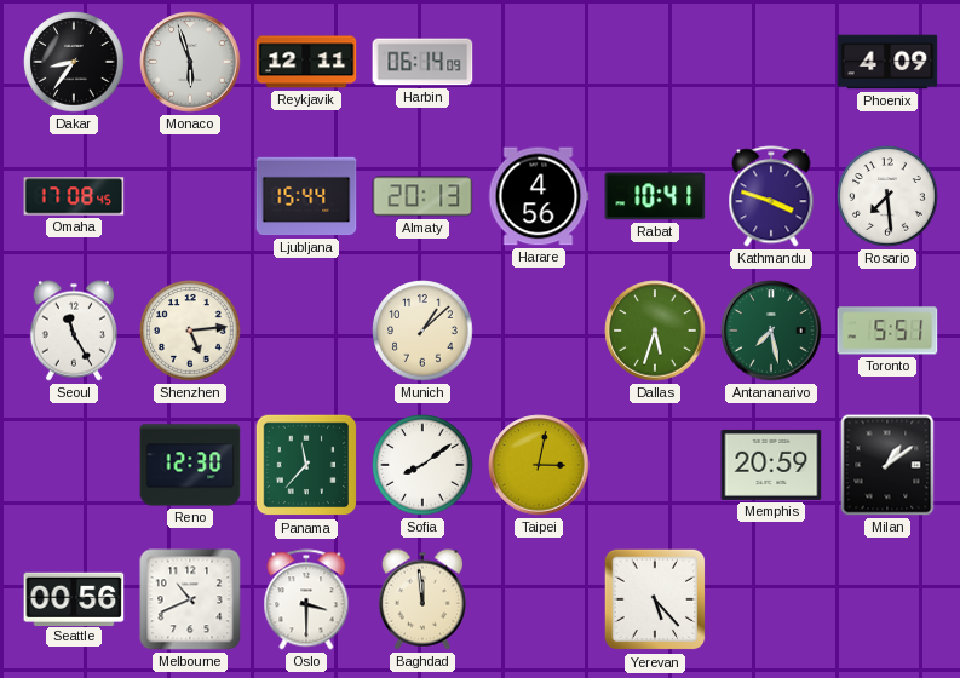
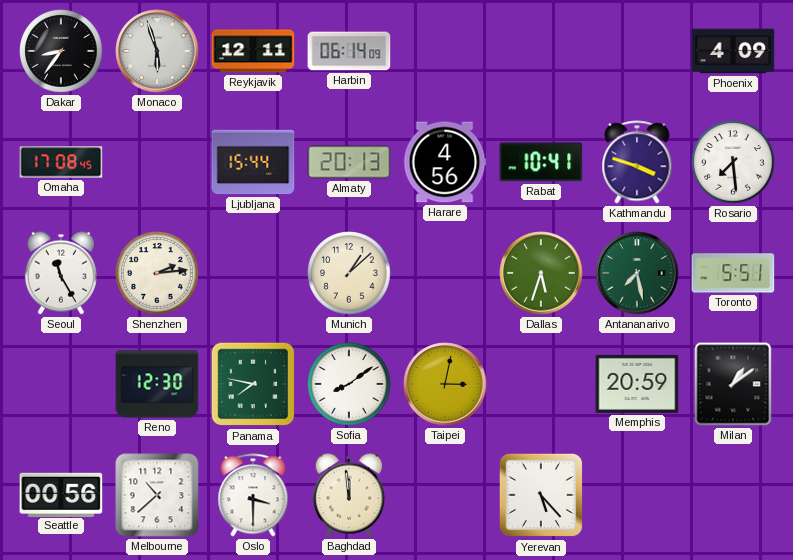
Shenzhen: 5:14 -> 2:14
Panama: 11:37 -> 7:47
Melbourne: 10:41 -> 10:38
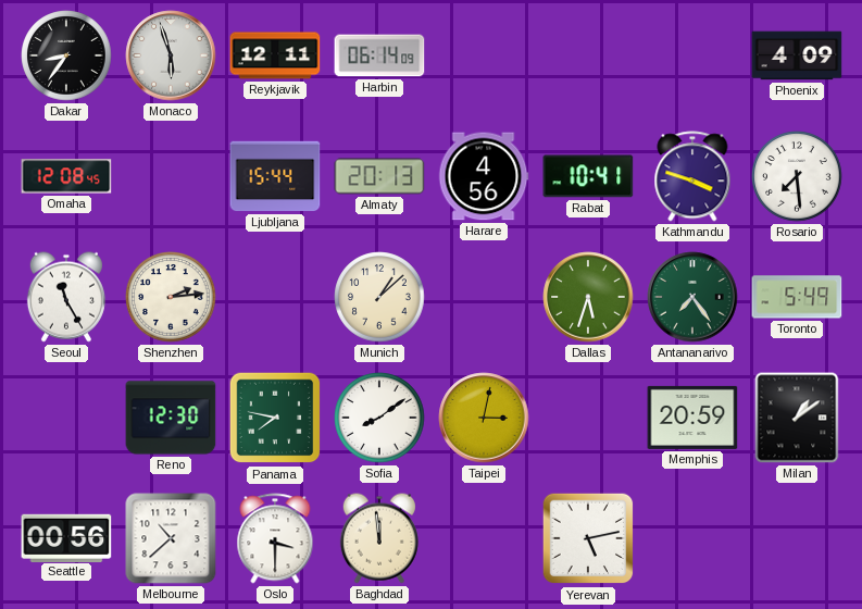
Omaha: 17:08 -> 12:08
Antananarivo: 7:28 -> 7:24
Toronto: 5:51 -> 5:49
Yerevan: 5:23 -> 5:13
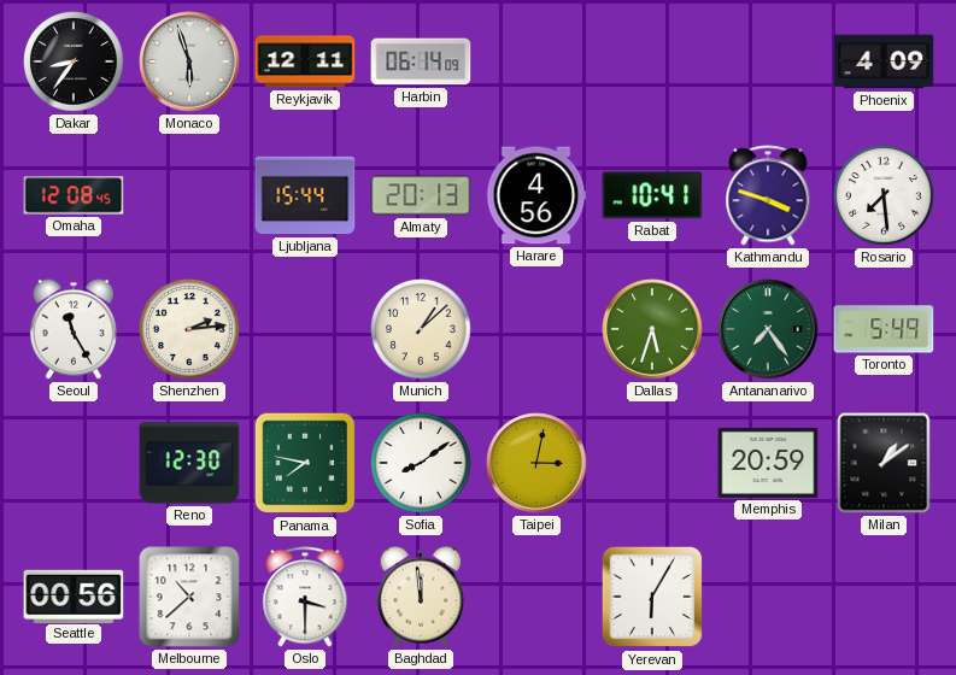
Yerevan: 5:13 -> 6:05
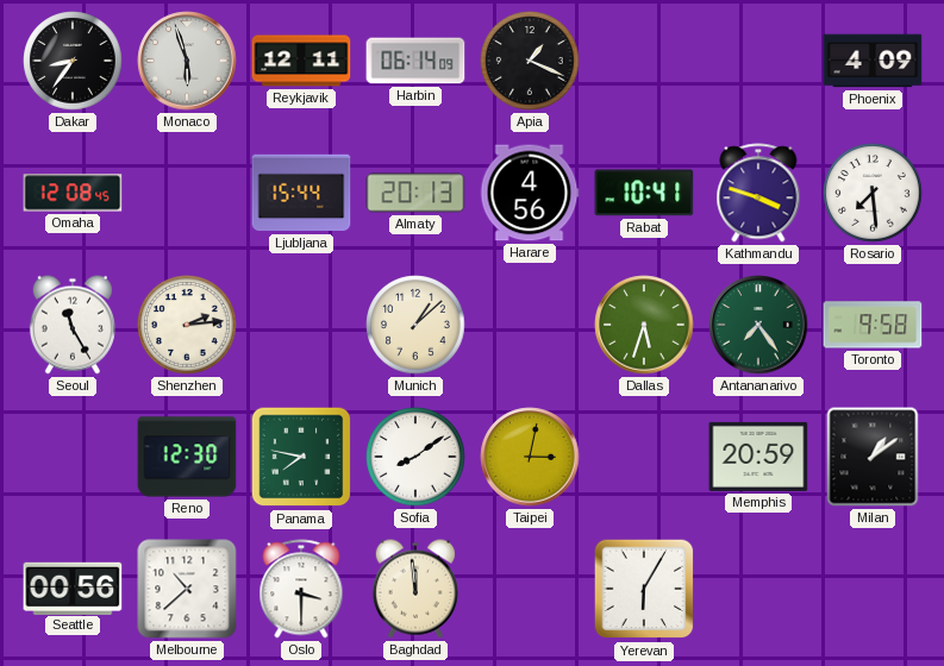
Apia: none -> 1:19
Toronto: 5:49 -> 9:58
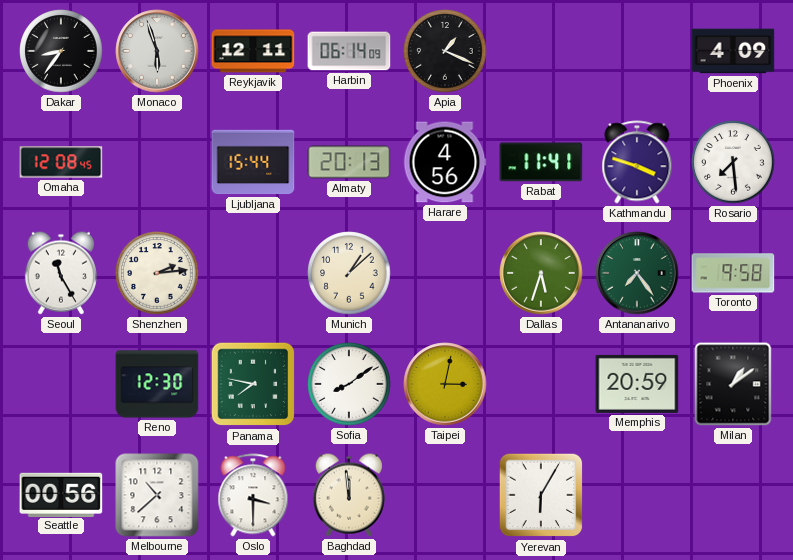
Rabat: 10:41 -> 11:41
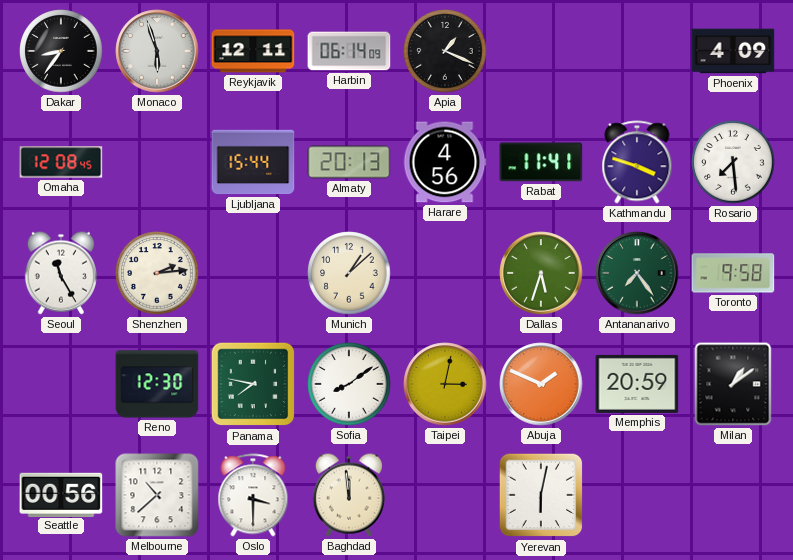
Abuja: none -> 1:49
Yerevan: 6:05 -> 6:02
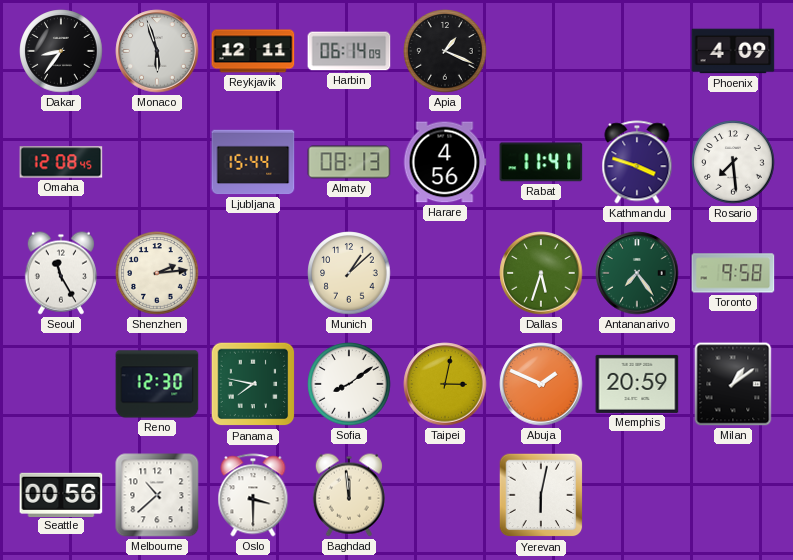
Almaty: 20:13 -> 08:13
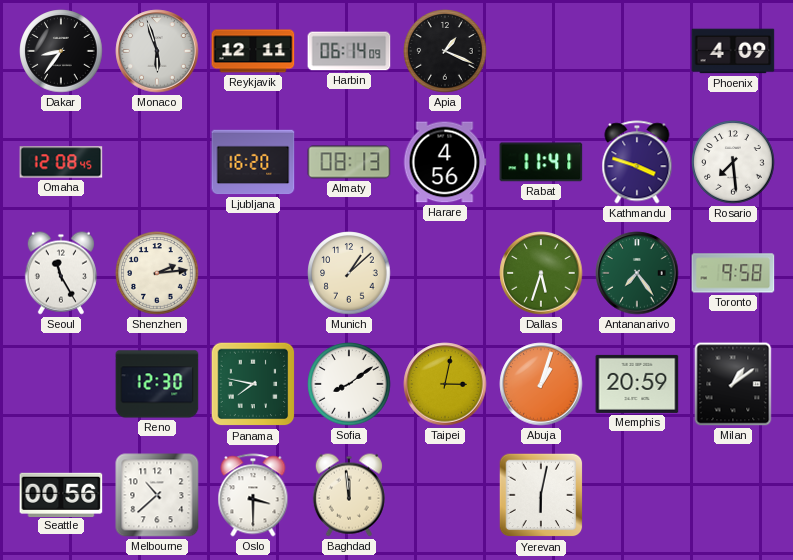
Ljubljana: 15:44 -> 16:20
Abuja: 1:49 -> 1:03
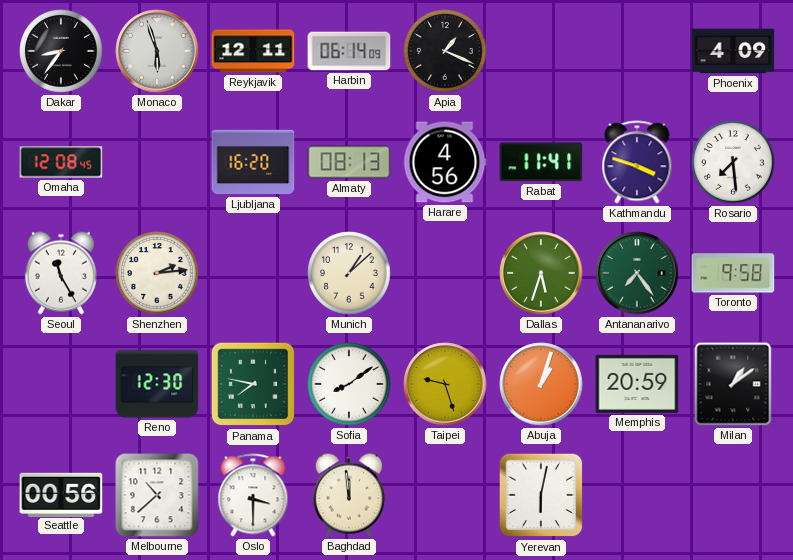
Taipei: 3:02 -> 9:27
